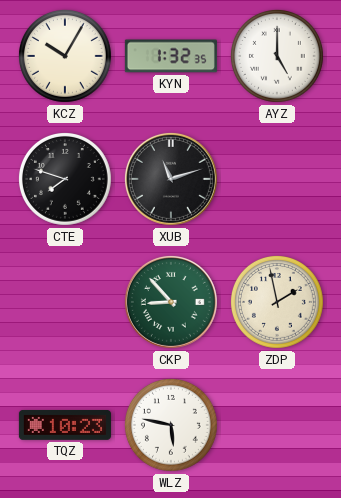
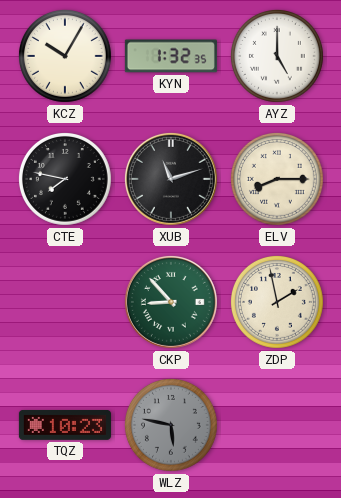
CTE: 7:48 -> 7:47
ELV: none -> 8:15
WLZ dial: white -> grey
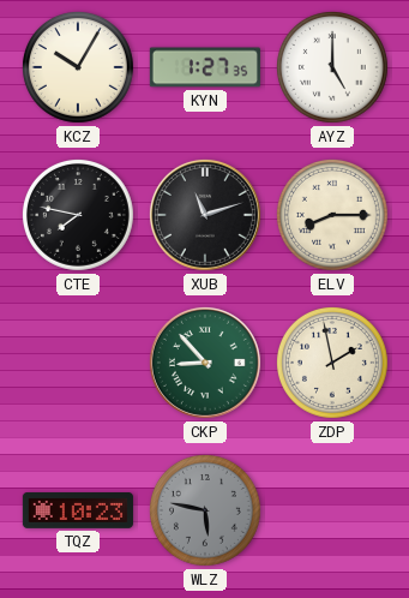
KYN: 1:32 -> 1:27
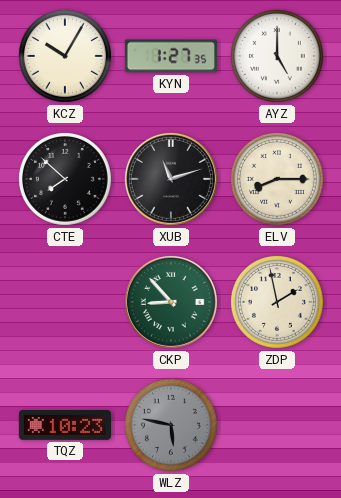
CTE: 7:47 -> 7:52
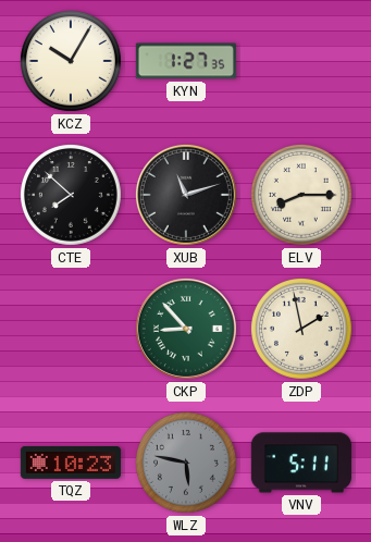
AYZ: 5:00 -> none
VNV: none -> 5:11
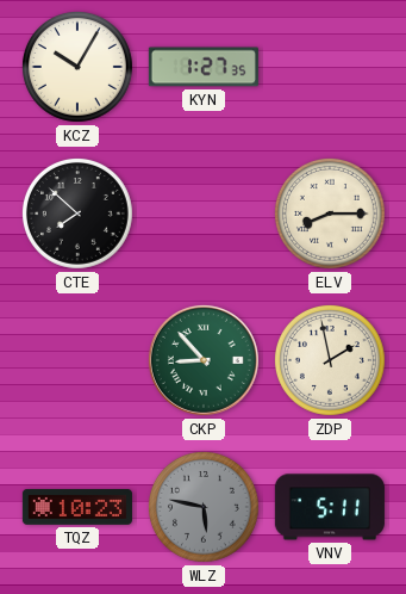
XUB: 11:12 -> none
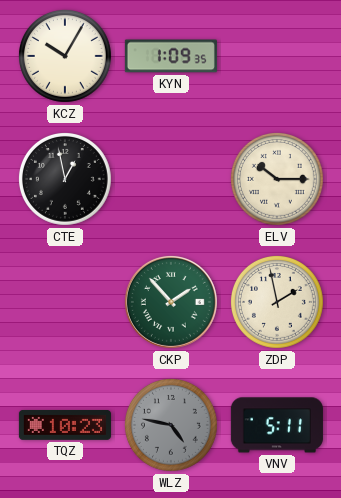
KYN: 1:27 -> 1:09
CTE: 7:52 -> 12:58
ELV: 8:15 -> 10:15
CKP: 8:53 -> 1:53
WLZ: 5:47 -> 4:47
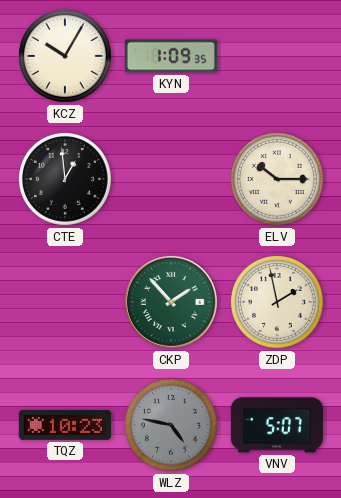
CTE: 12:58 -> 12:59
VNV: 5:11 -> 5:07
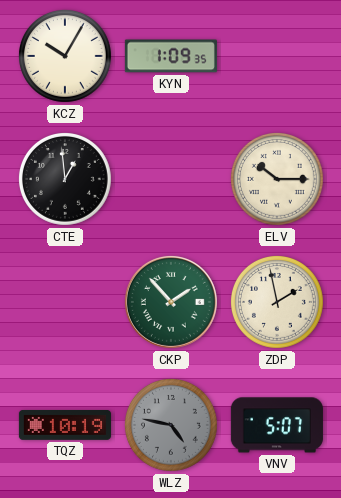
TQZ: 10:23 -> 10:19
